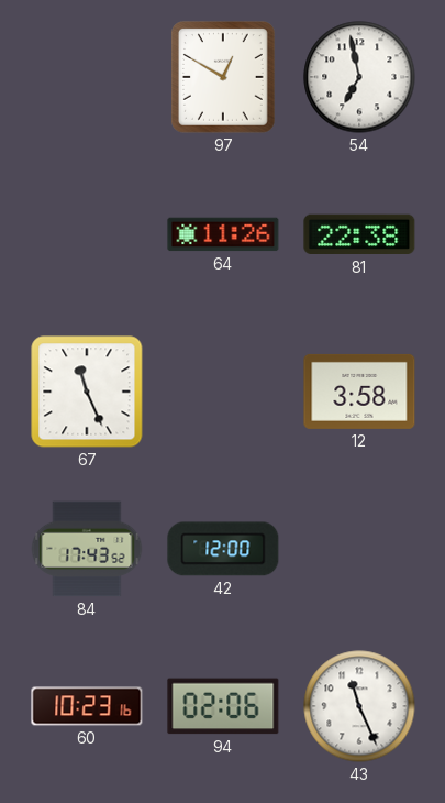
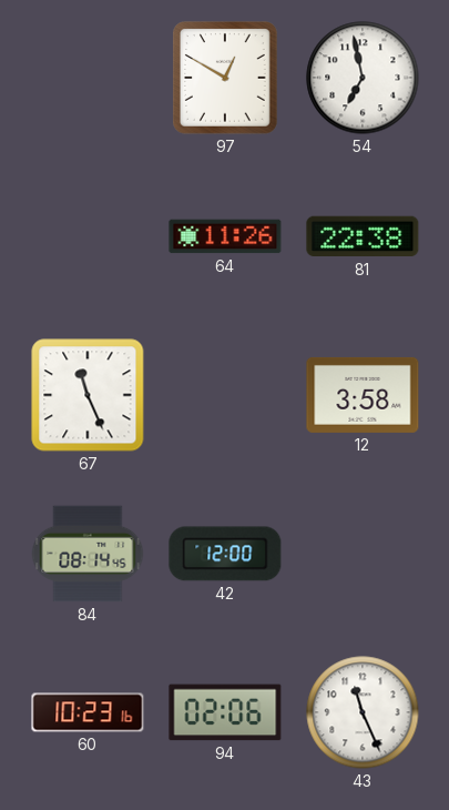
84: 17:43 -> 08:14
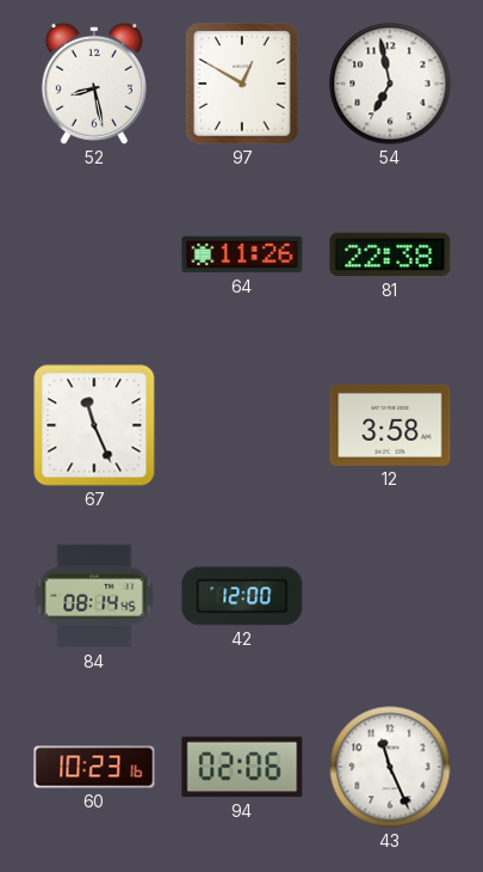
52: none -> 8:28
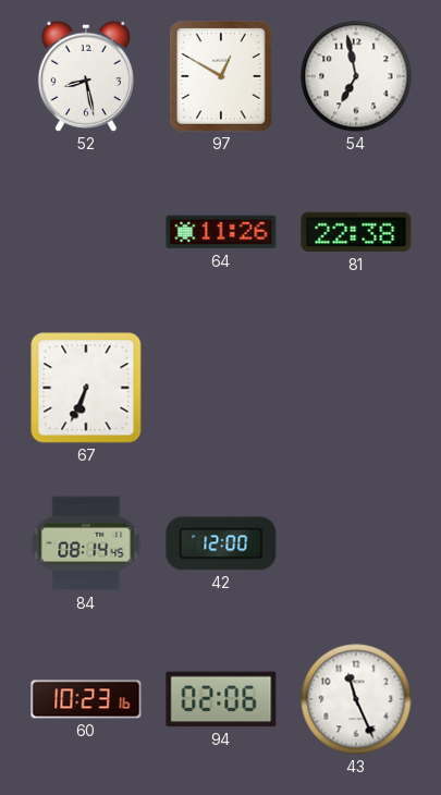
67: 11:26 -> 6:34
12: 3:58 -> none
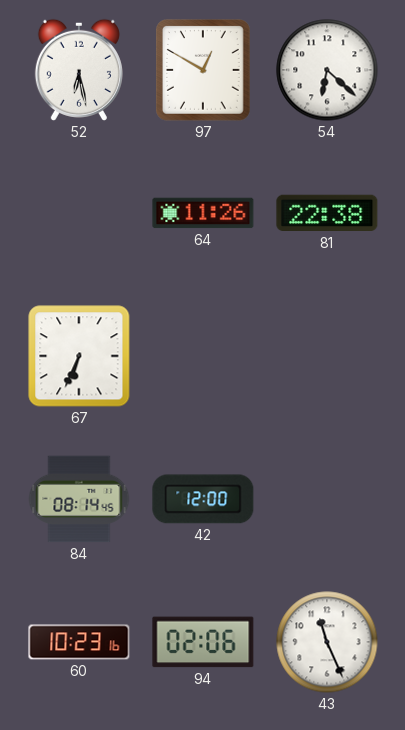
52: 8:28 -> 6:28
54: 6:58 -> 6:22
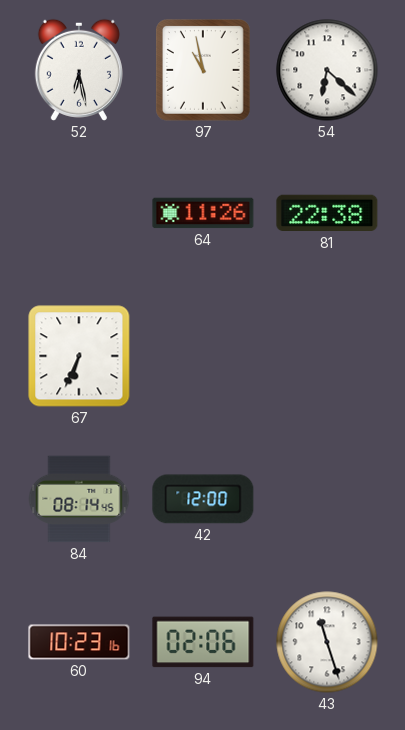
97: 12:50 -> 10:58
43: 11:26 -> 11:27
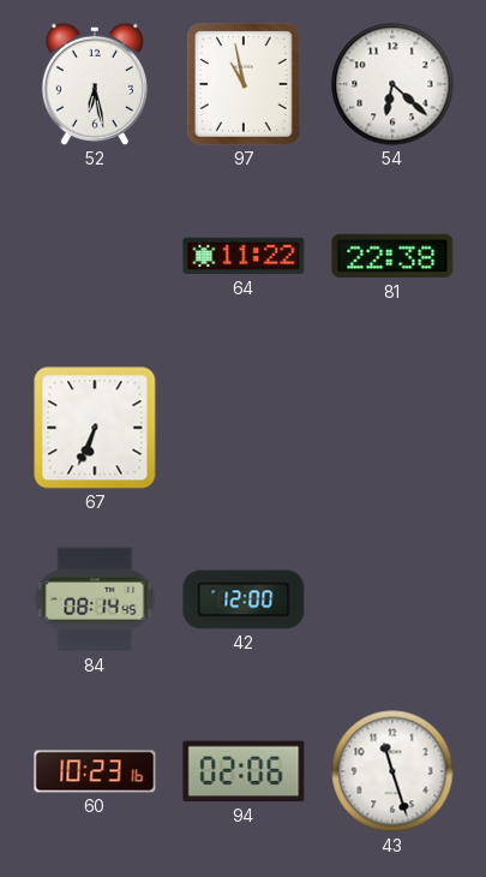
64: 11:26 -> 11:22
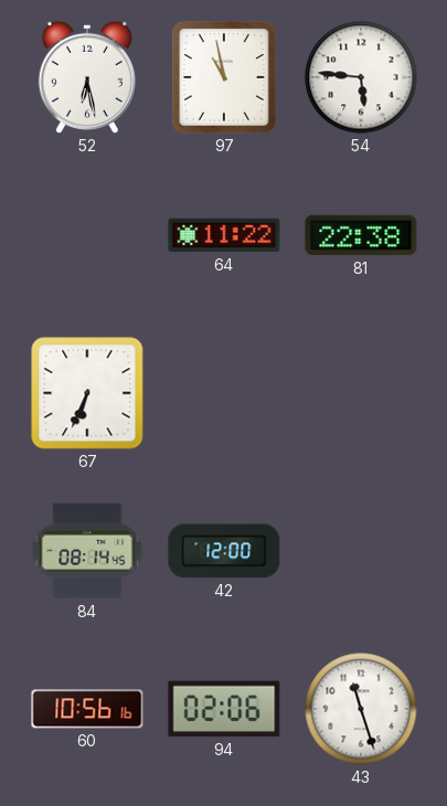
54: 6:22 -> 5:46
60: 10:23 -> 10:56
